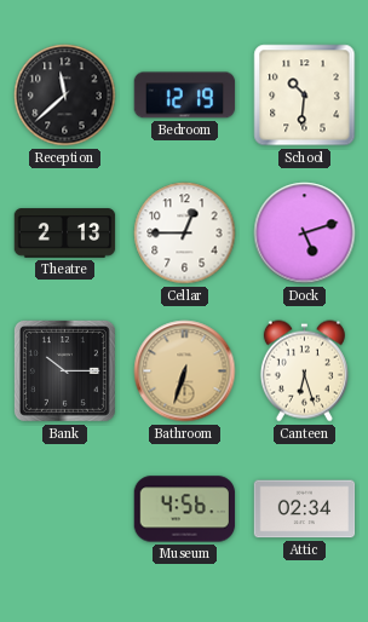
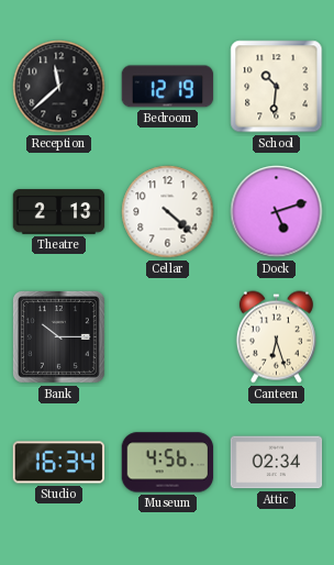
Cellar: 12:45 -> 4:22
Bathroom: 6:33 -> none
Studio: none -> 16:34
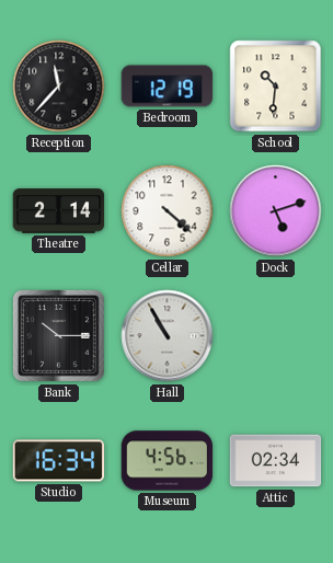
Reception: 11:38 -> 11:37
Theatre: 2:13 -> 2:14
Hall: none -> 10:55
Canteen: 6:27 -> none
